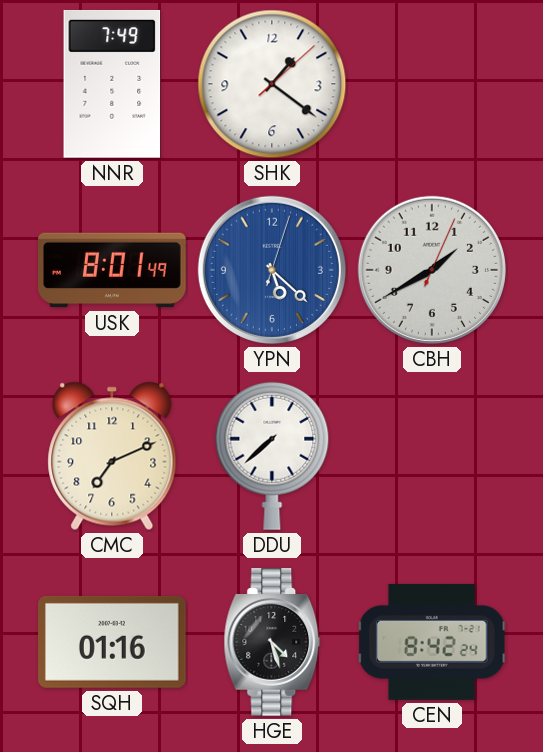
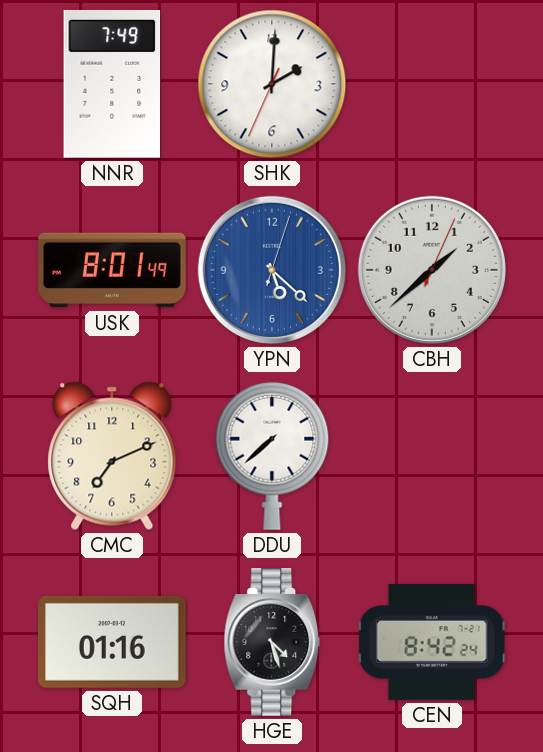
SHK: 1:21 -> 2:00
CBH: 1:40 -> 1:38
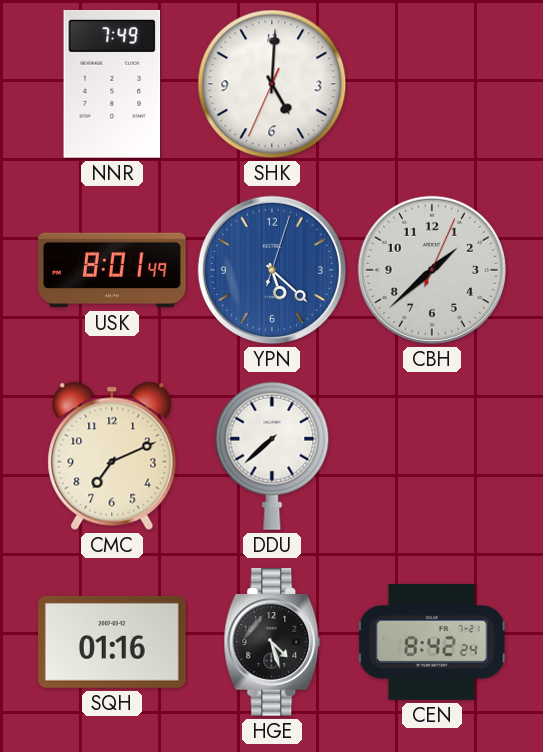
SHK: 2:00 -> 5:00
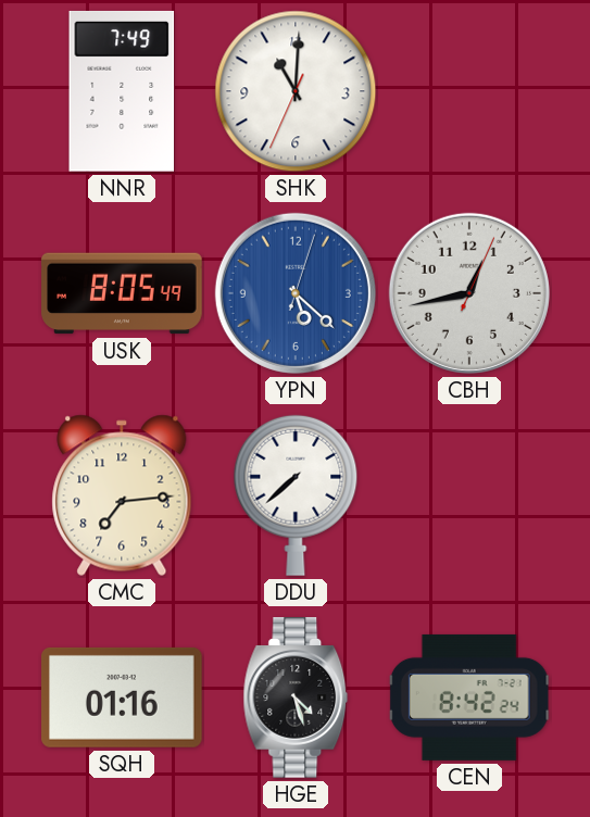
SHK: 5:00 -> 11:00
USK: 8:01 -> 8:05
CBH: 1:38 -> 12:43
CMC: 7:11 -> 7:14
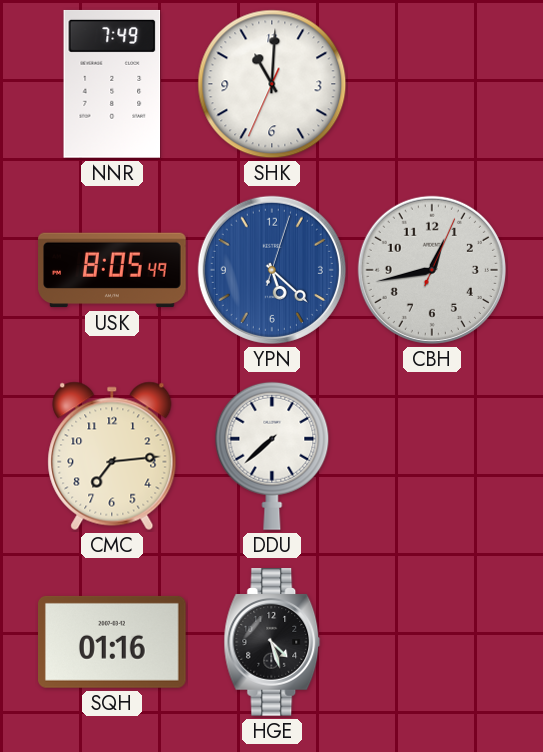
CEN: 8:42 -> none
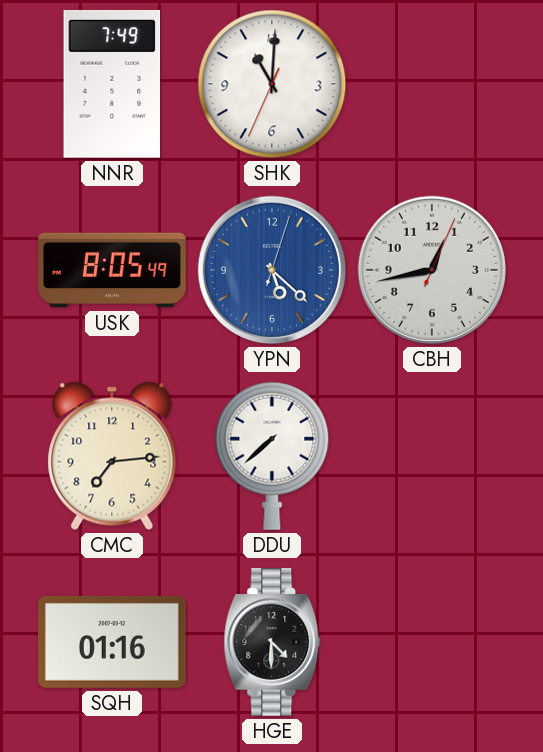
HGE: 4:27 -> 4:30
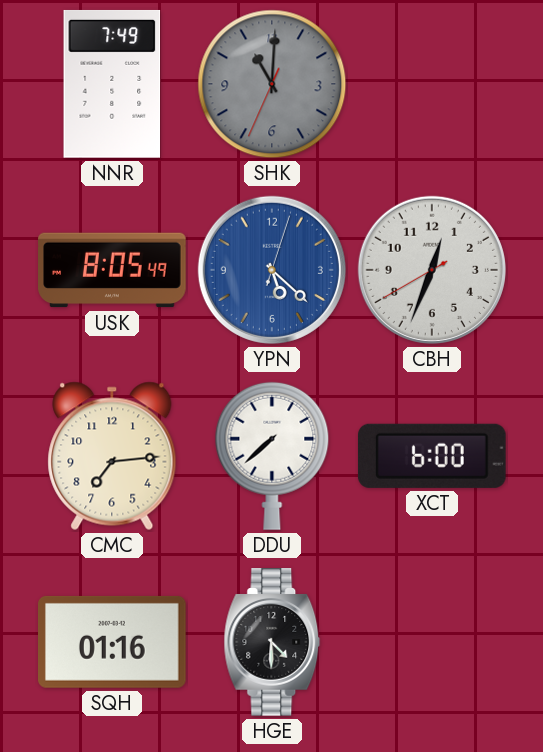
SHK dial: white -> grey
CBH: 12:43 -> 12:33
XCT: none -> 6:00
